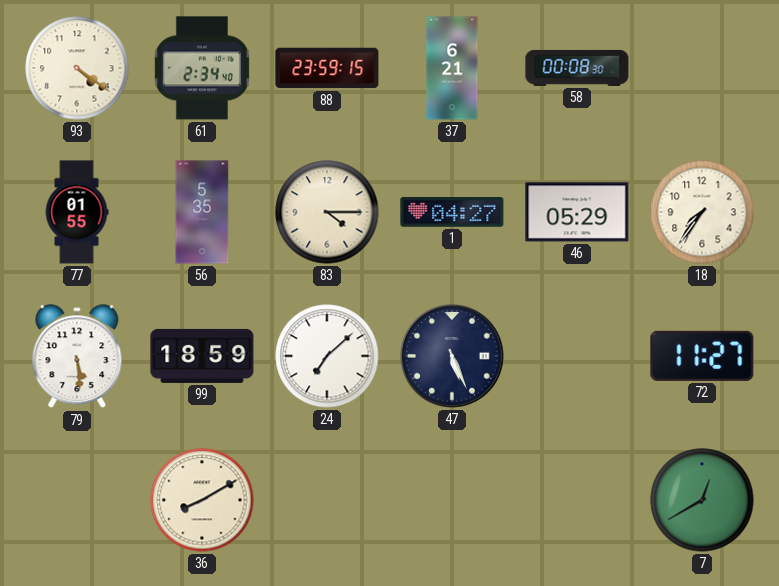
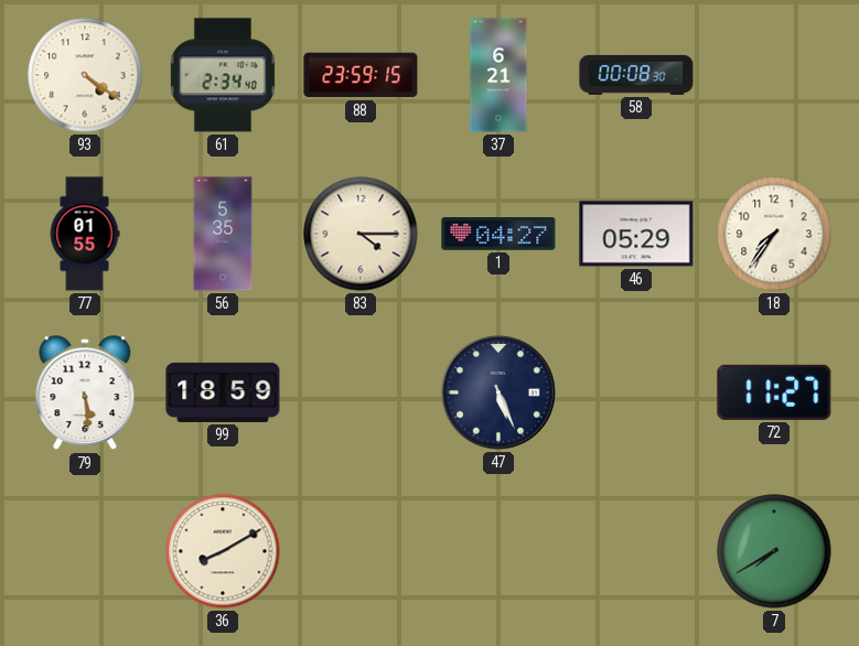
24: 7:08 -> none
7: 12:40 -> 7:40
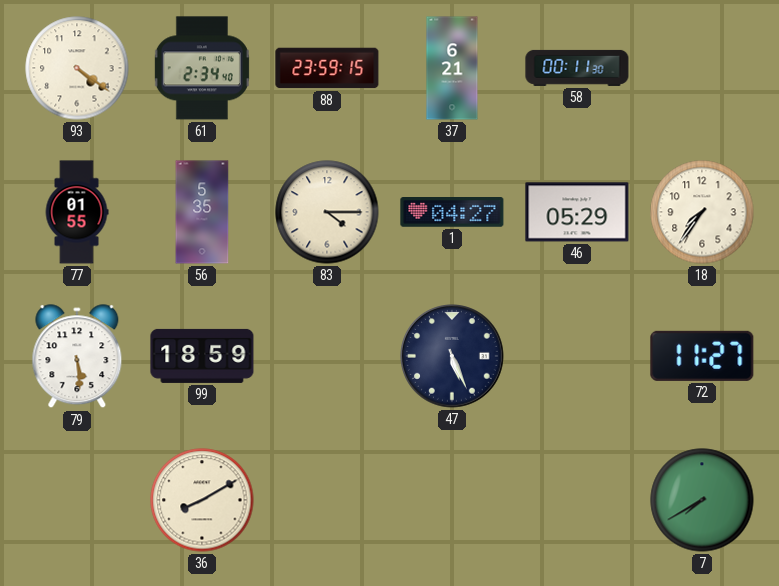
58: 00:08 -> 00:11
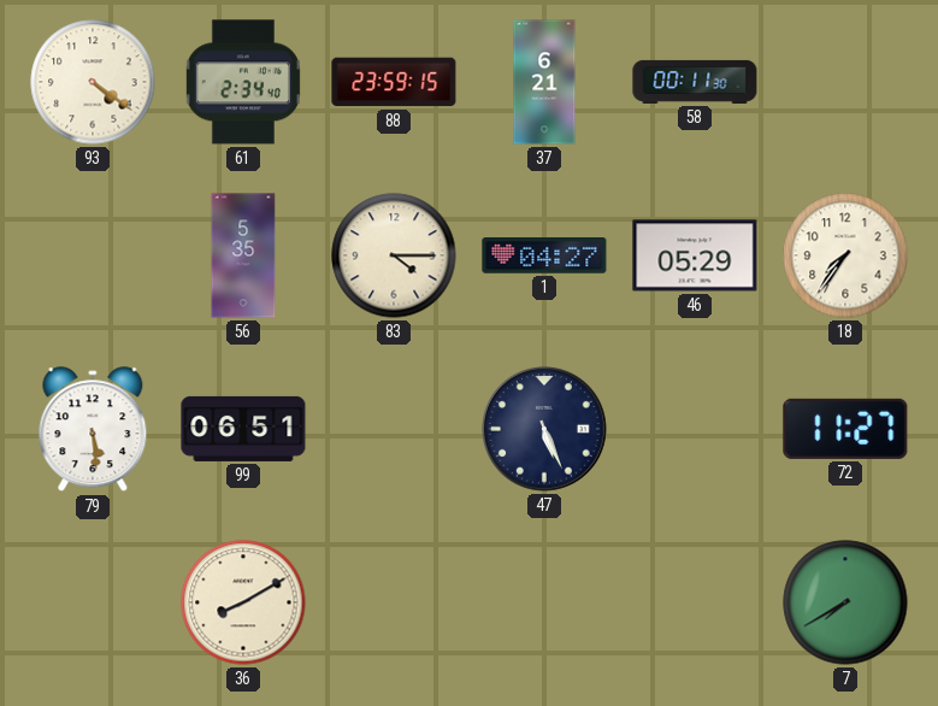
77: 01:55 -> none
99: 18:59 -> 06:51
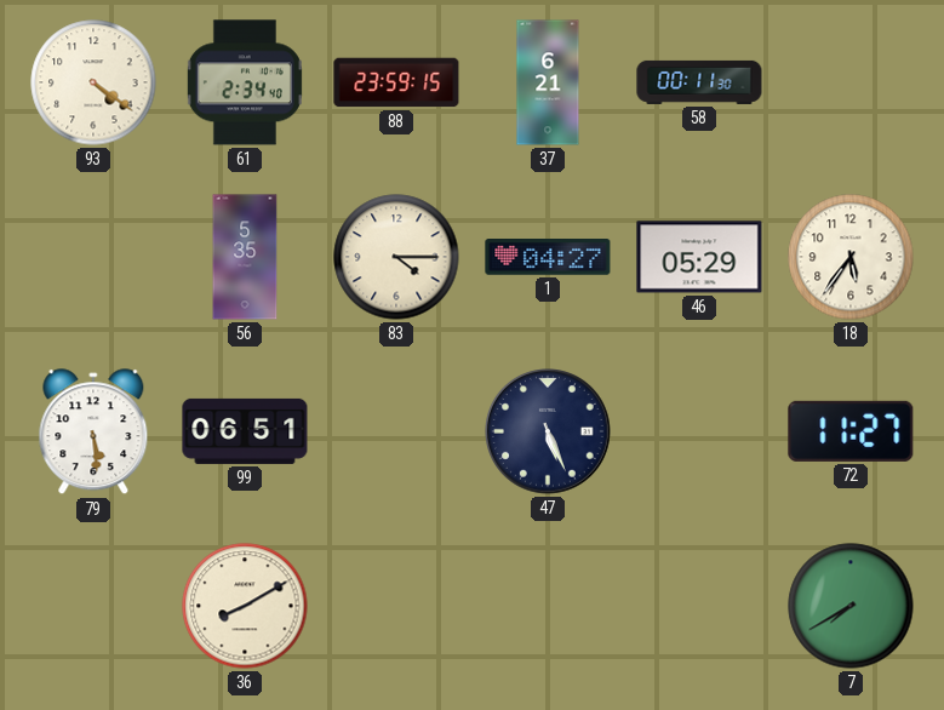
18: 7:36 -> 5:36
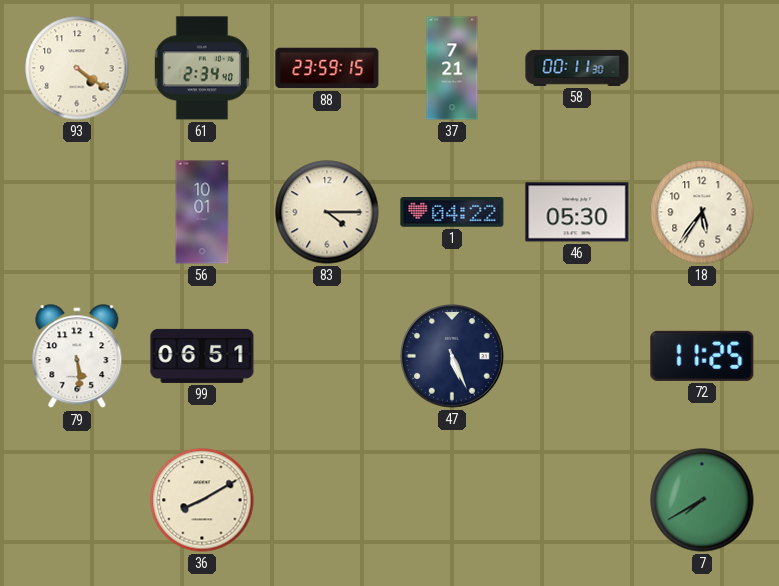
37: 6:21 -> 7:21
56: 5:35 -> 10:01
1: 04:27 -> 04:22
46: 05:29 -> 05:30
72: 11:27 -> 11:25
